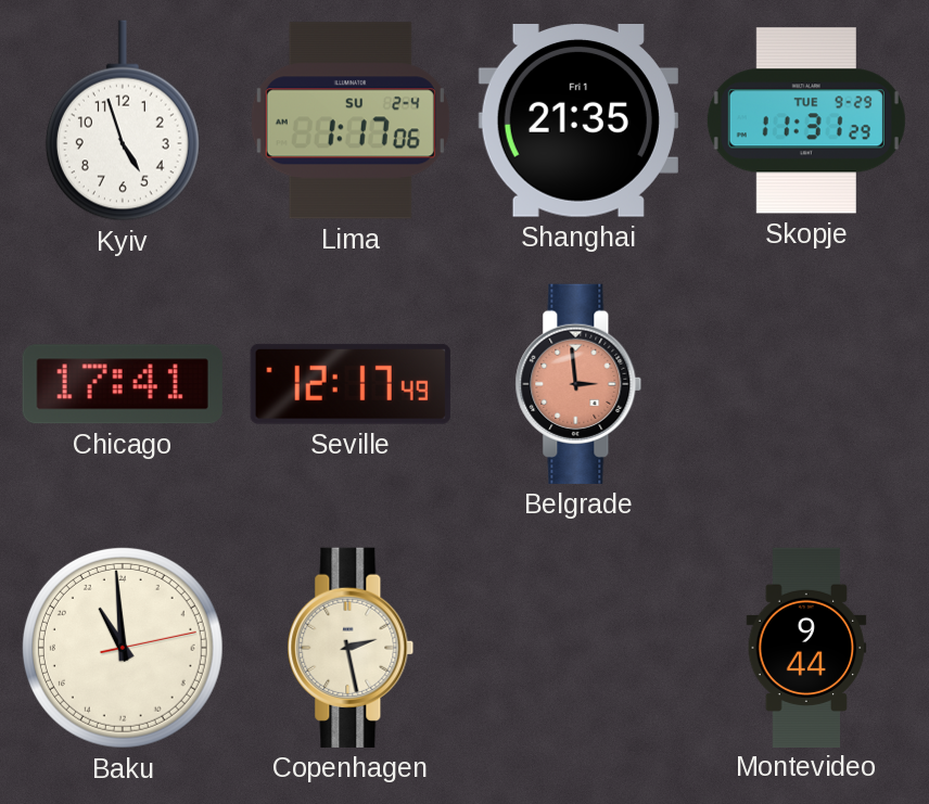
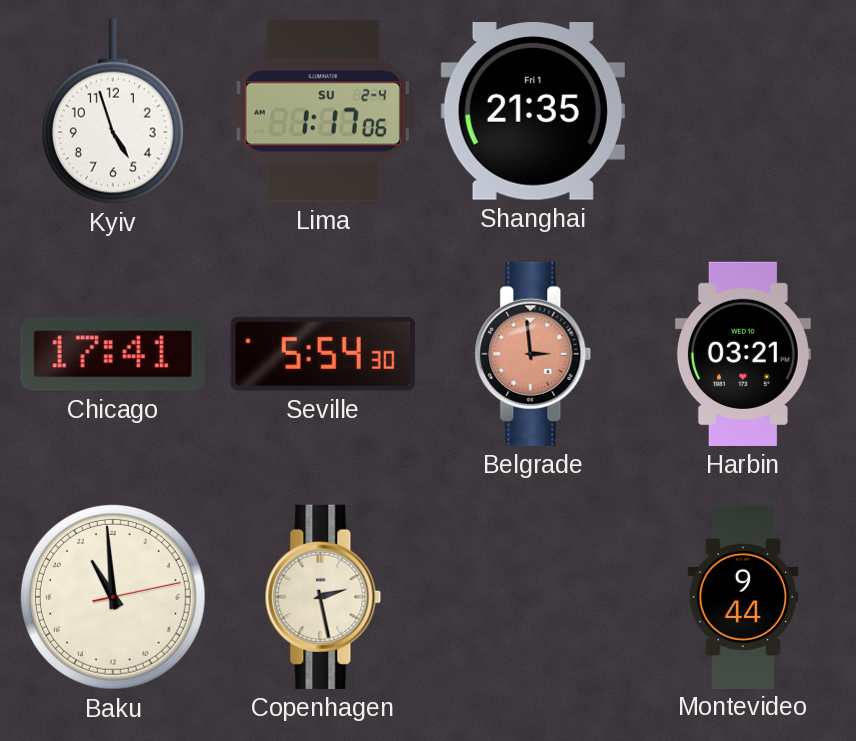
Skopje: 11:31 -> none
Seville: 12:17 -> 5:54
Harbin: none -> 03:21
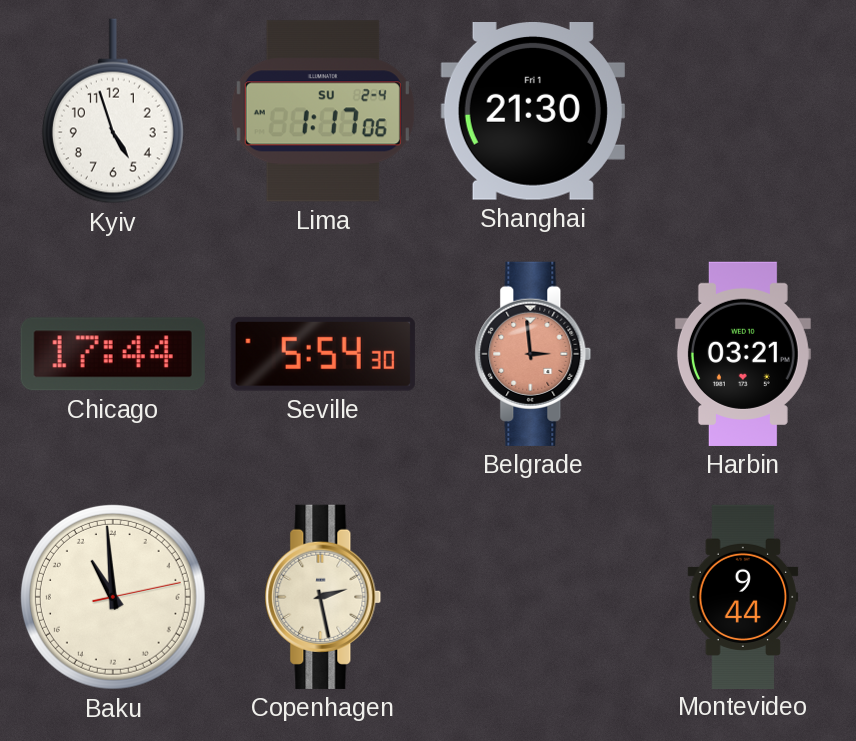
Shanghai: 21:35 -> 21:30
Chicago: 17:41 -> 17:44
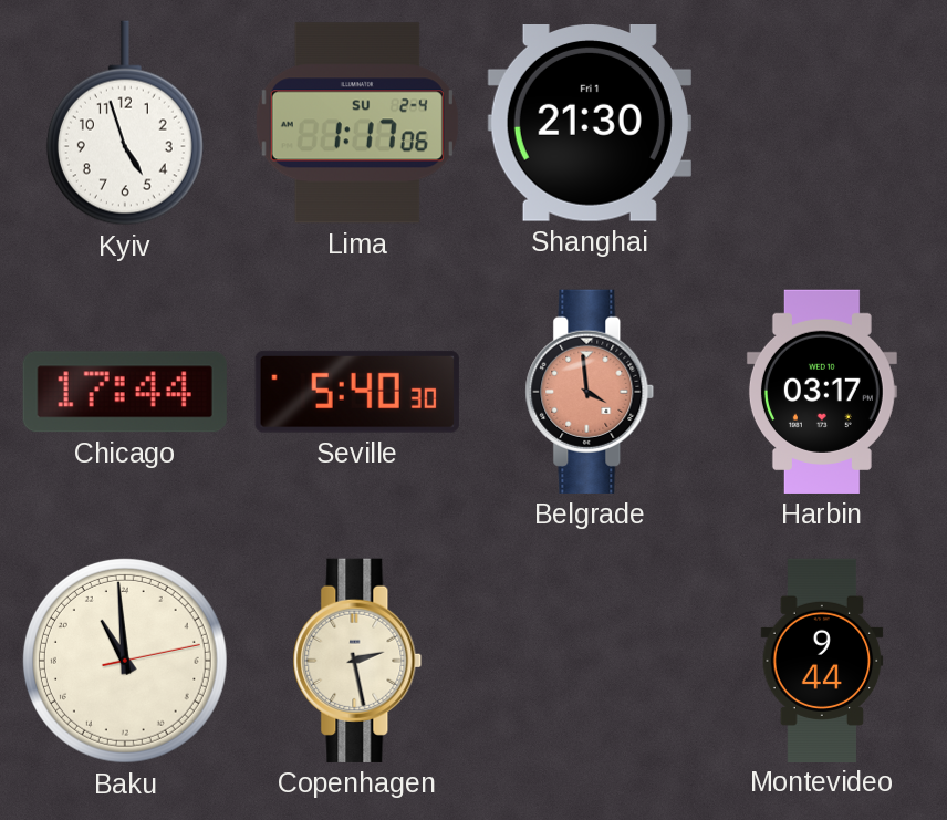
Seville: 5:54 -> 5:40
Belgrade: 2:59 -> 3:59
Harbin: 03:21 -> 03:17
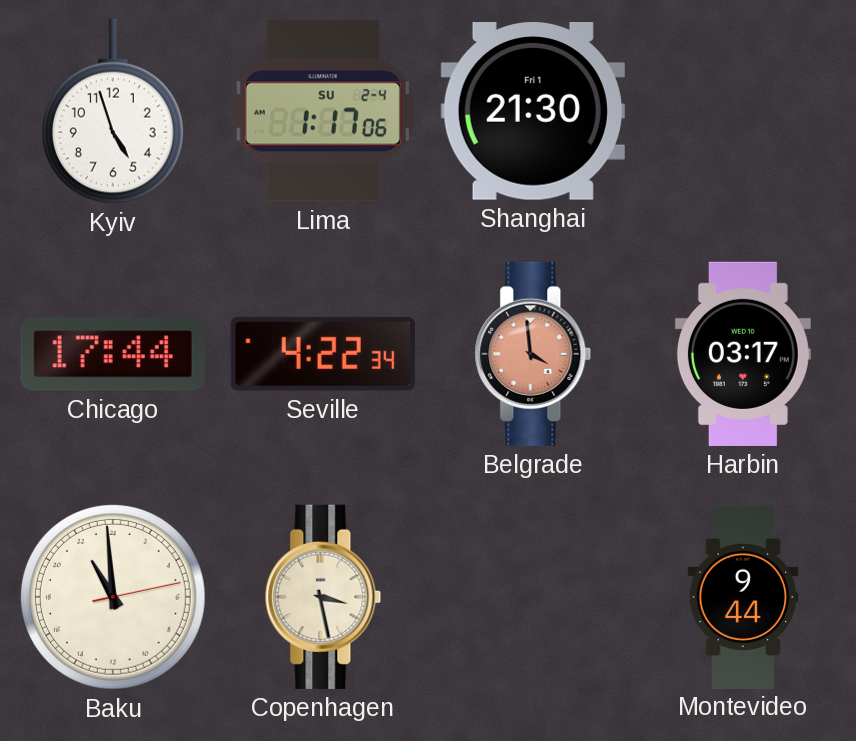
Seville: 5:40 -> 4:22
Copenhagen: 2:28 -> 3:28
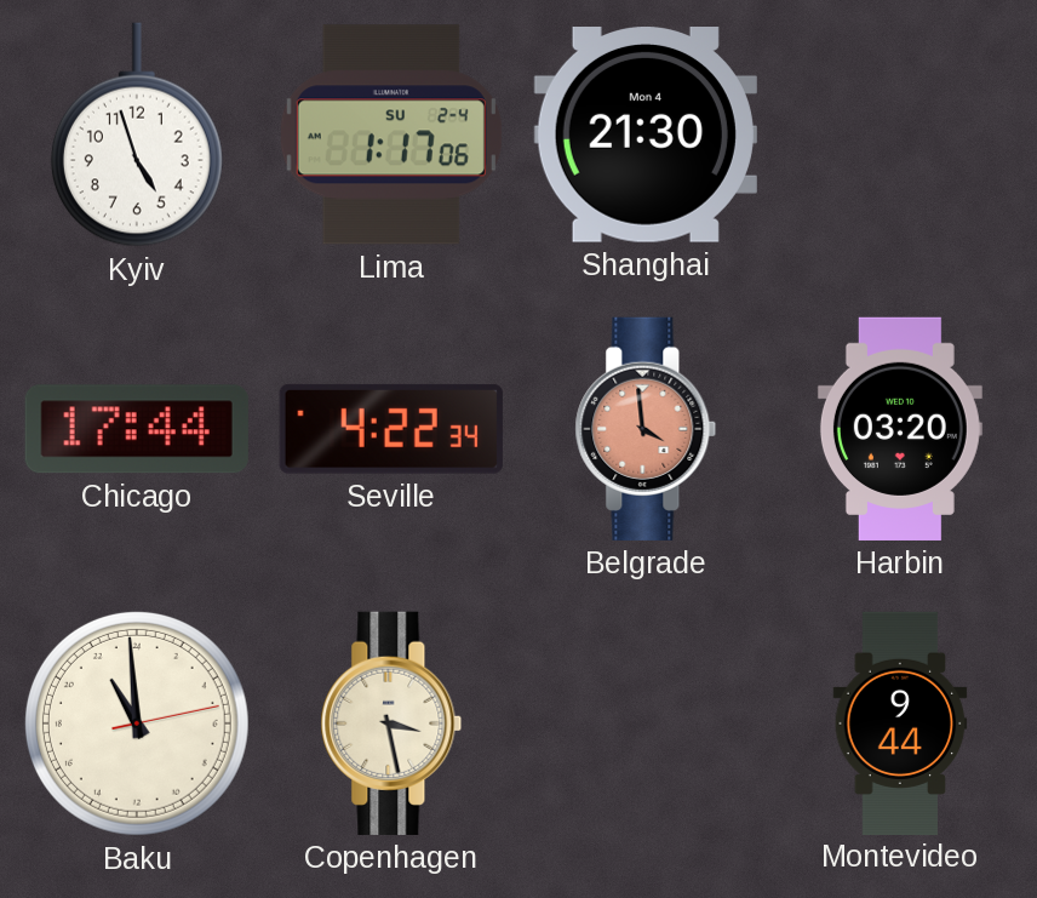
Shanghai date: Fri 1 -> Mon 4
Harbin: 03:17 -> 03:20
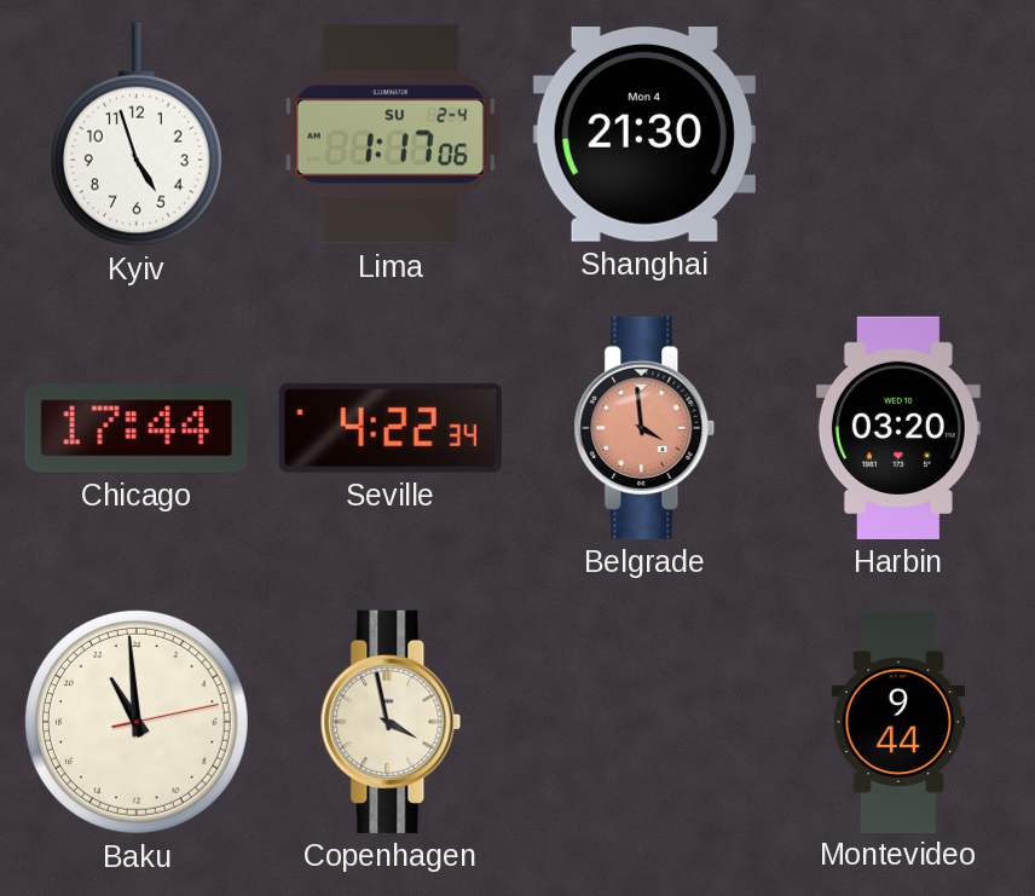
Copenhagen: 3:28 -> 3:58
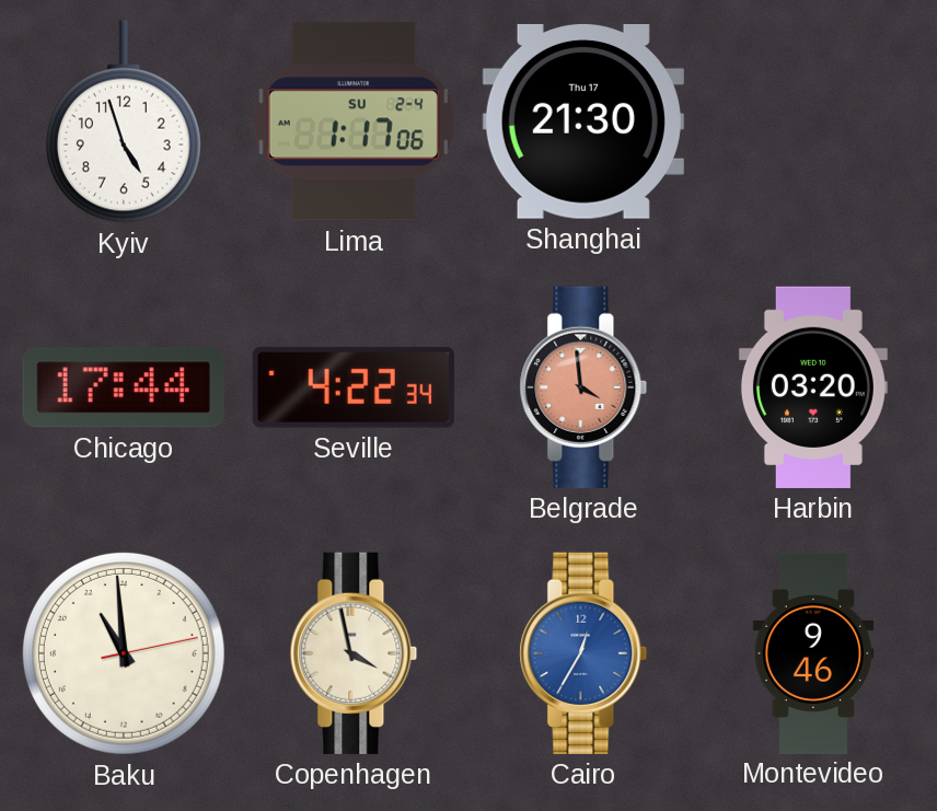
Shanghai date: Mon 4 -> Thu 17
Cairo: none -> 12:35
Montevideo: 9:44 -> 9:46
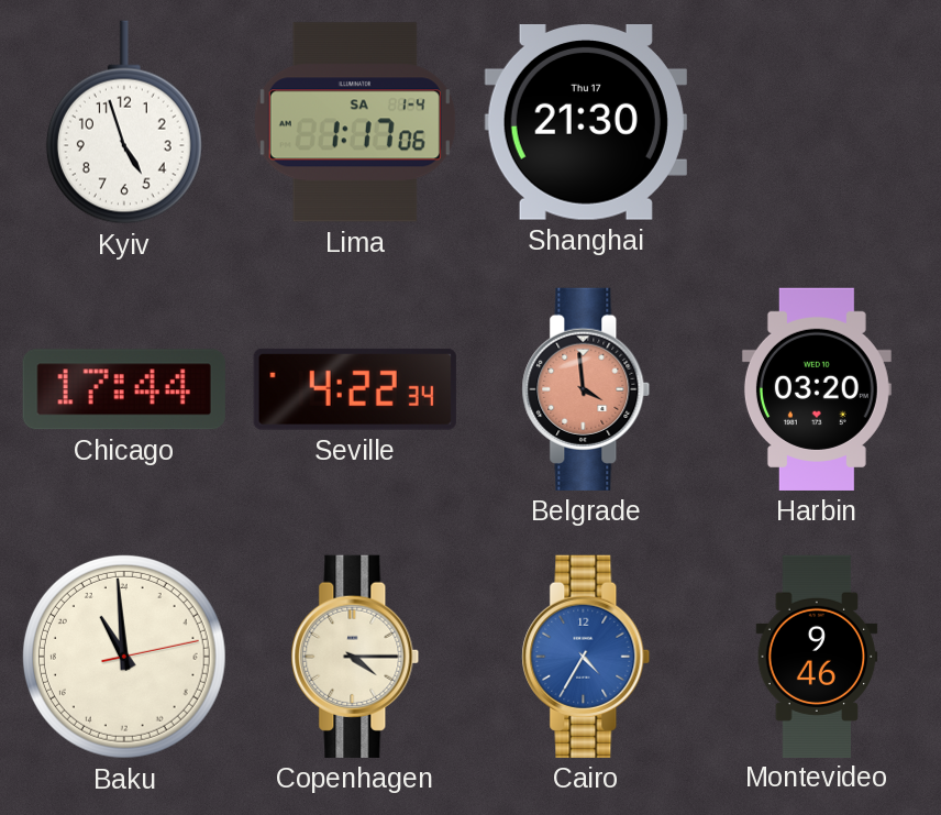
Lima date: SU 2-4 -> SA 1-4
Copenhagen: 3:58 -> 4:15
Cairo: 12:35 -> 4:35
